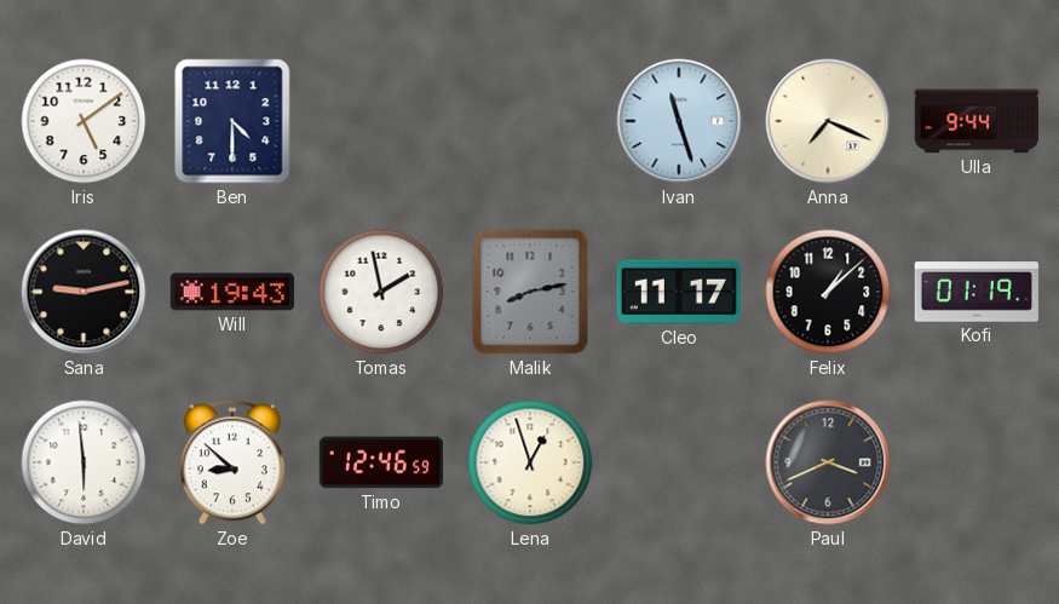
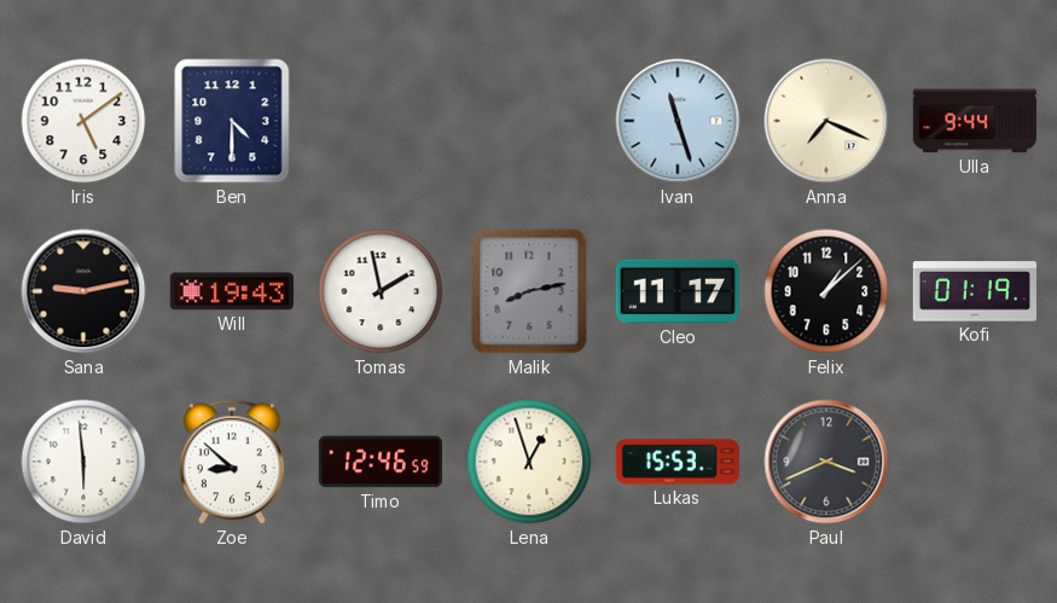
Lukas: none -> 15:53
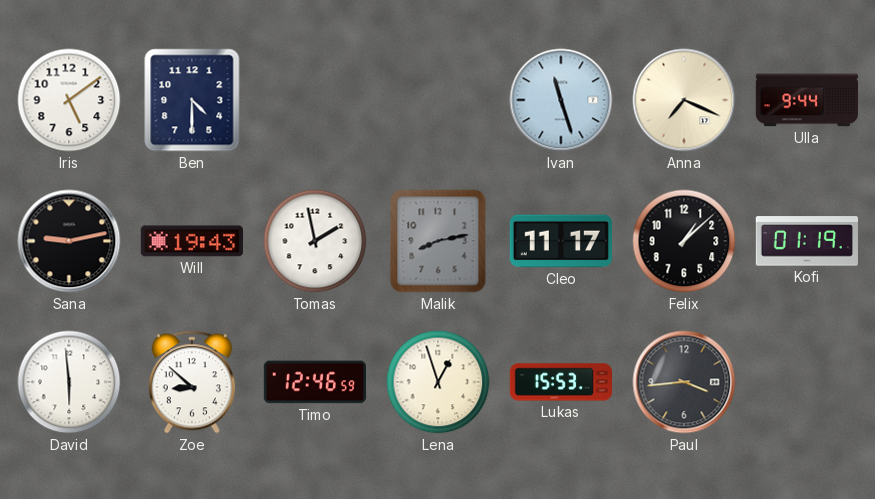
Paul: 3:41 -> 3:44
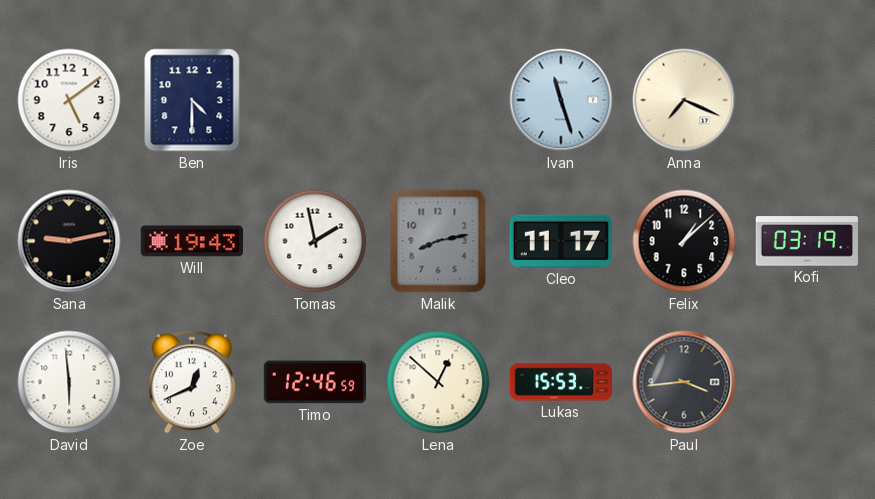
Ulla: 9:44 -> none
Kofi: 01:19 -> 03:19
Zoe: 8:52 -> 12:41
Lena: 12:57 -> 12:52
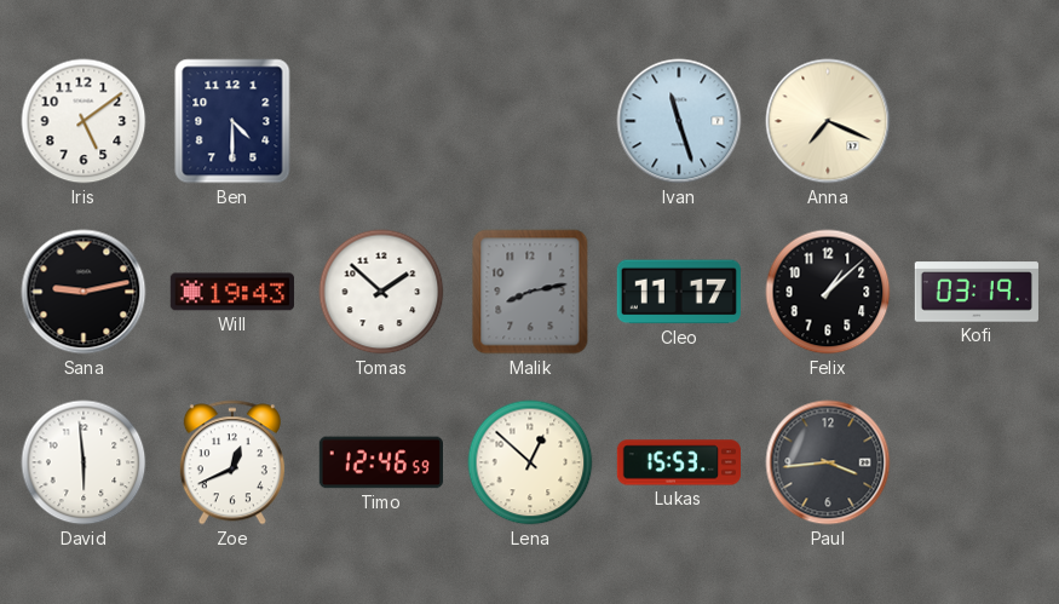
Tomas: 1:58 -> 1:52
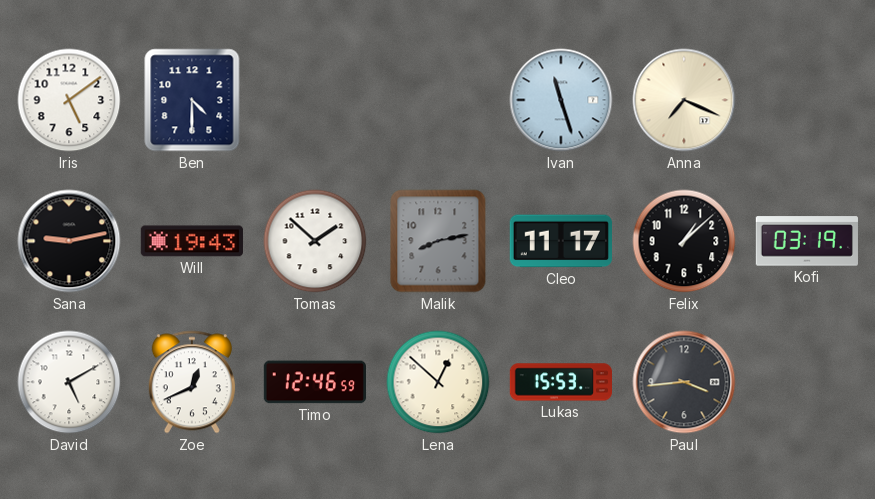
David: 5:59 -> 5:10
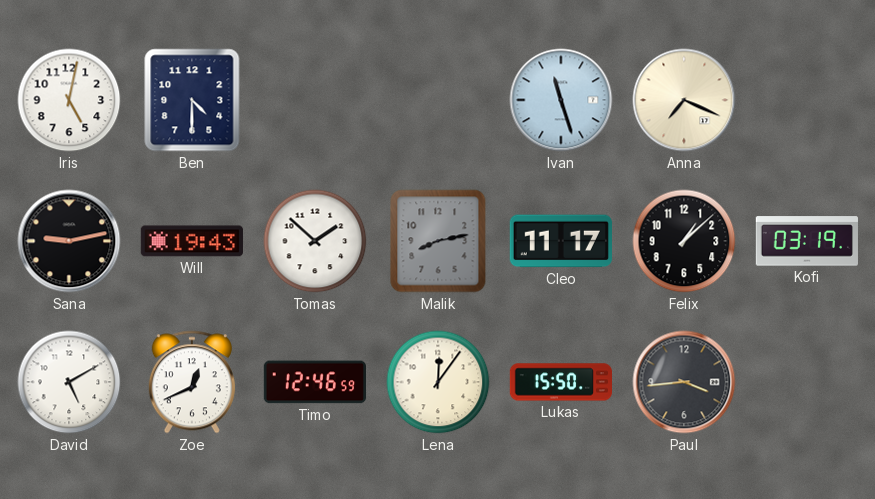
Iris: 5:09 -> 5:02
Lena: 12:52 -> 12:06
Lukas: 15:53 -> 15:50
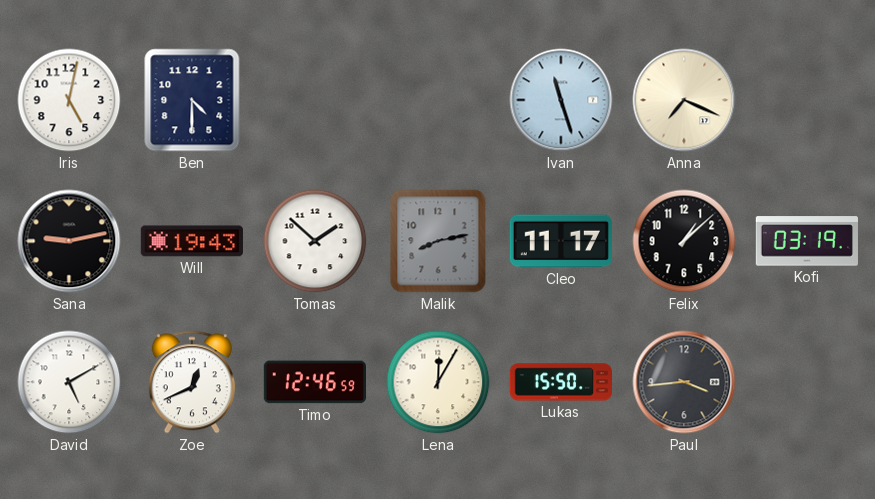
Lena: 12:06 -> 12:05
